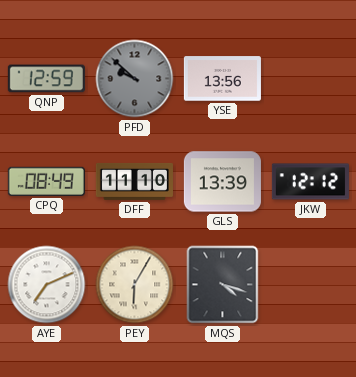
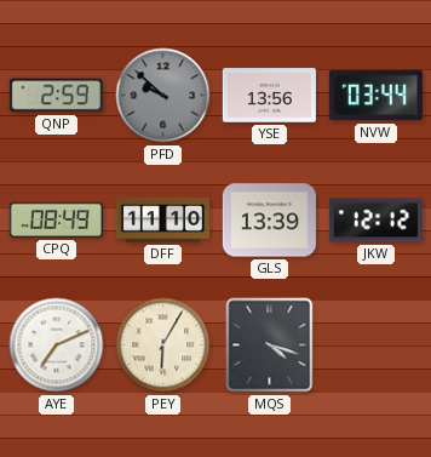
QNP: 12:59 -> 2:59
NVW: none -> 03:44
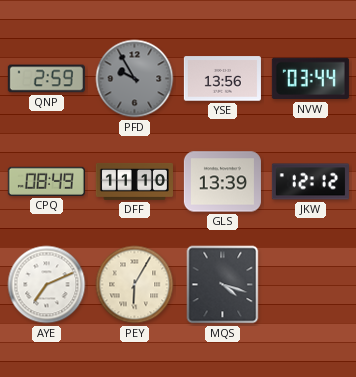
PFD: 9:52 -> 9:55
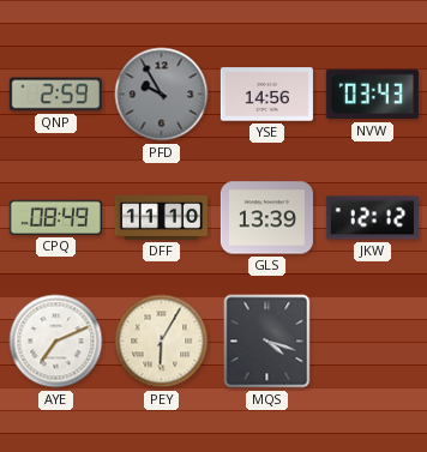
YSE: 13:56 -> 14:56
NVW: 03:44 -> 03:43
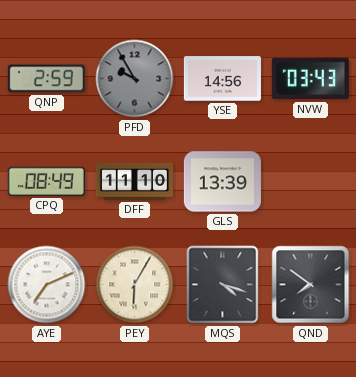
JKW: 12:12 -> none
QND: none -> 7:51
